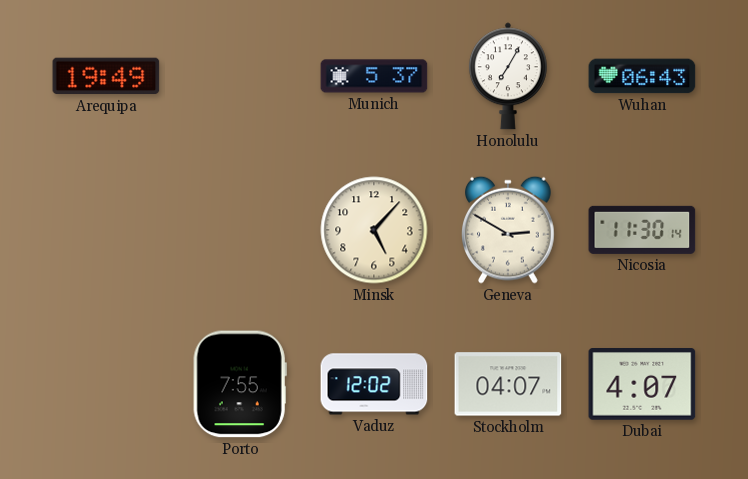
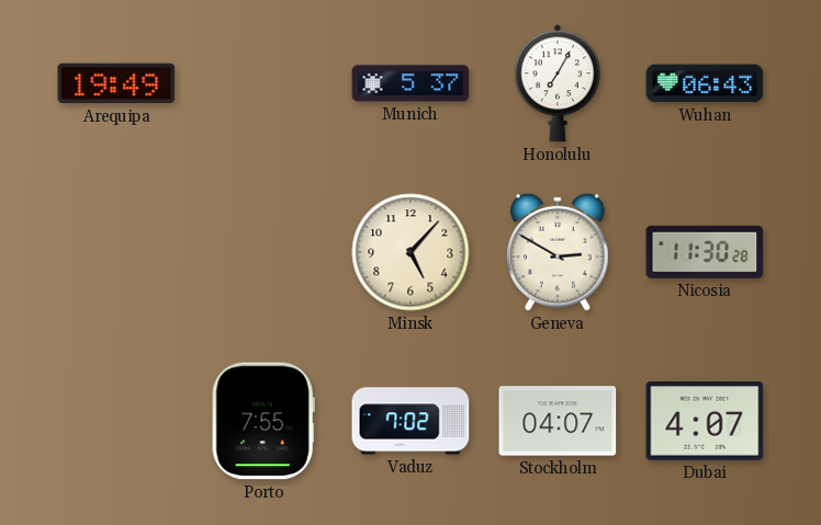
Nicosia: 11:30:14 -> 11:30:28
Vaduz: 12:02 -> 7:02
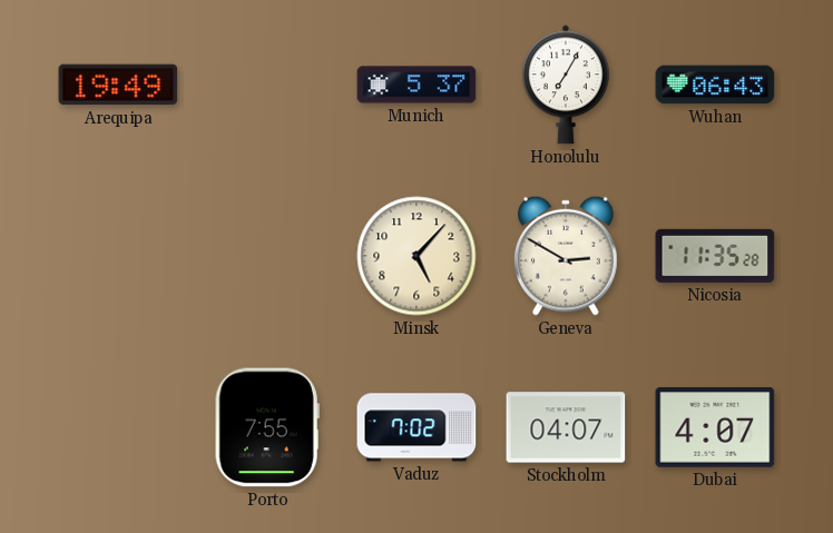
Nicosia: 11:30 -> 11:35
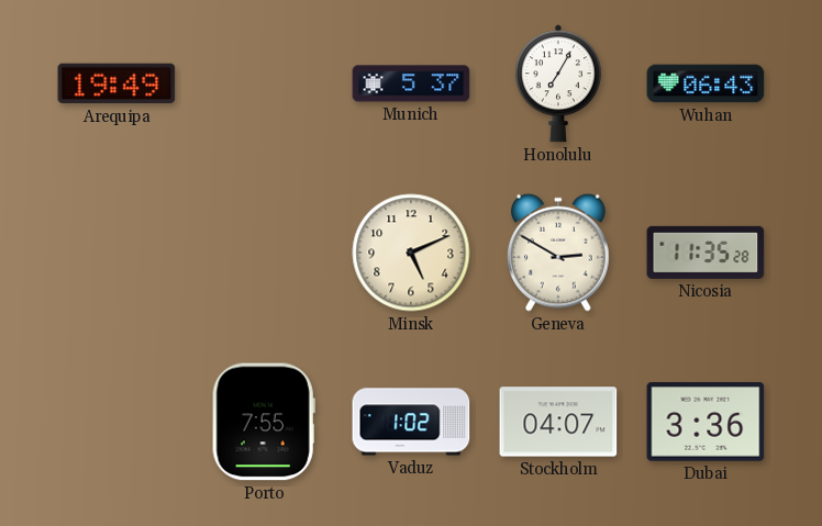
Minsk: 5:07 -> 5:11
Vaduz: 7:02 -> 1:02
Dubai: 4:07 -> 3:36
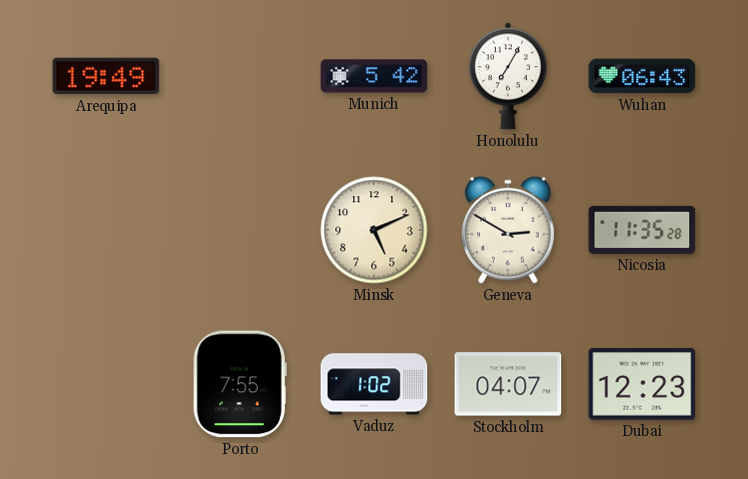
Munich: 5:37 -> 5:42
Dubai: 3:36 -> 12:23
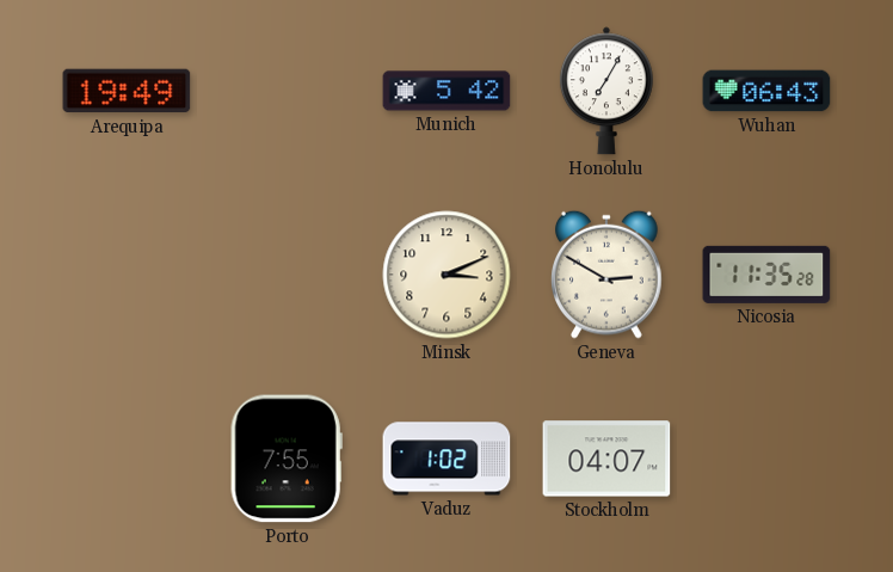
Minsk: 5:11 -> 3:11
Dubai: 12:23 -> none
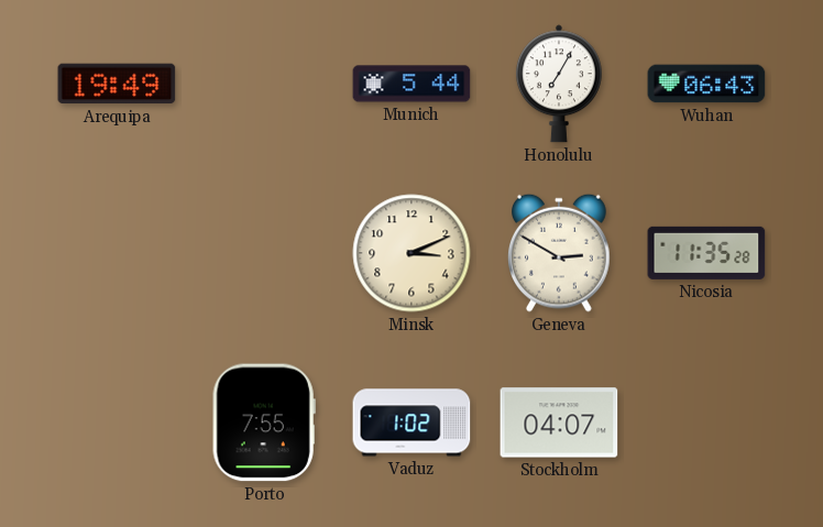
Munich: 5:42 -> 5:44
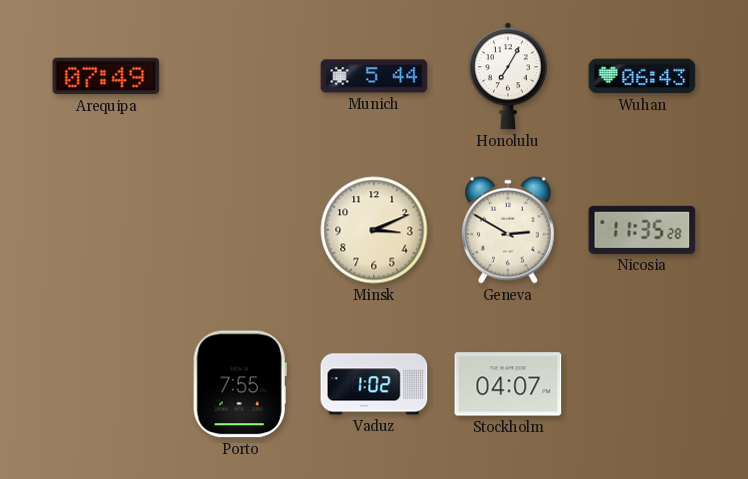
Arequipa: 19:49 -> 07:49
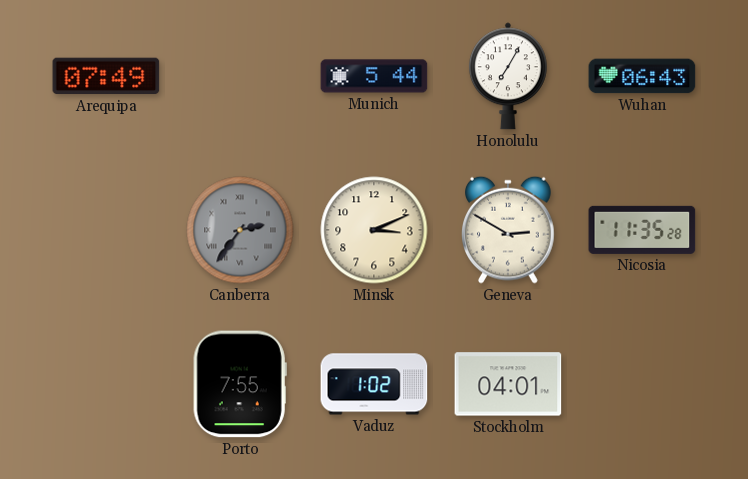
Canberra: none -> 2:36
Stockholm: 04:07 -> 04:01
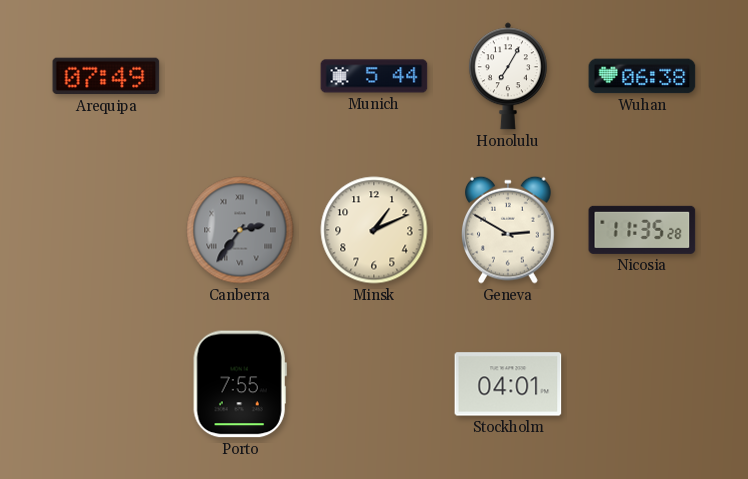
Wuhan: 06:43 -> 06:38
Minsk: 3:11 -> 1:11
Vaduz: 1:02 -> none
